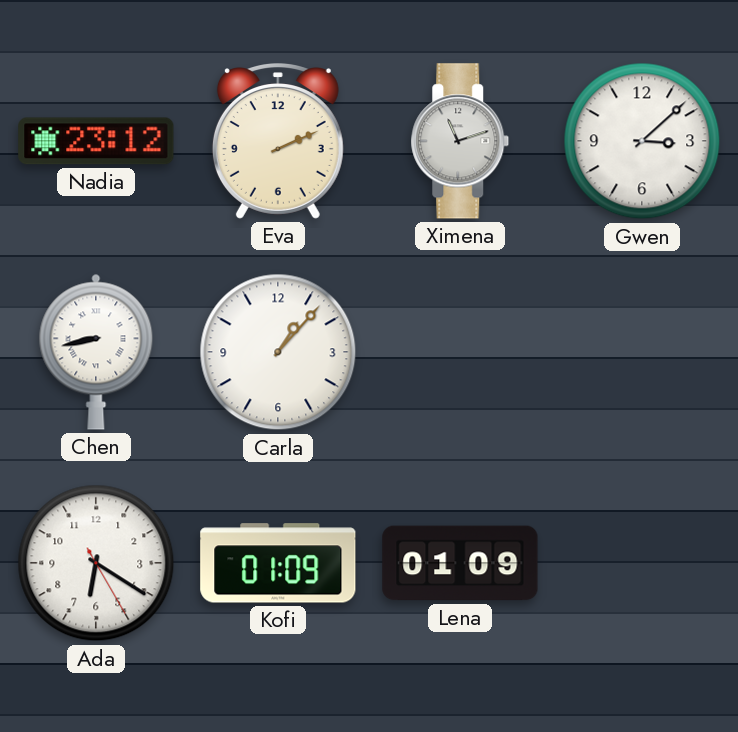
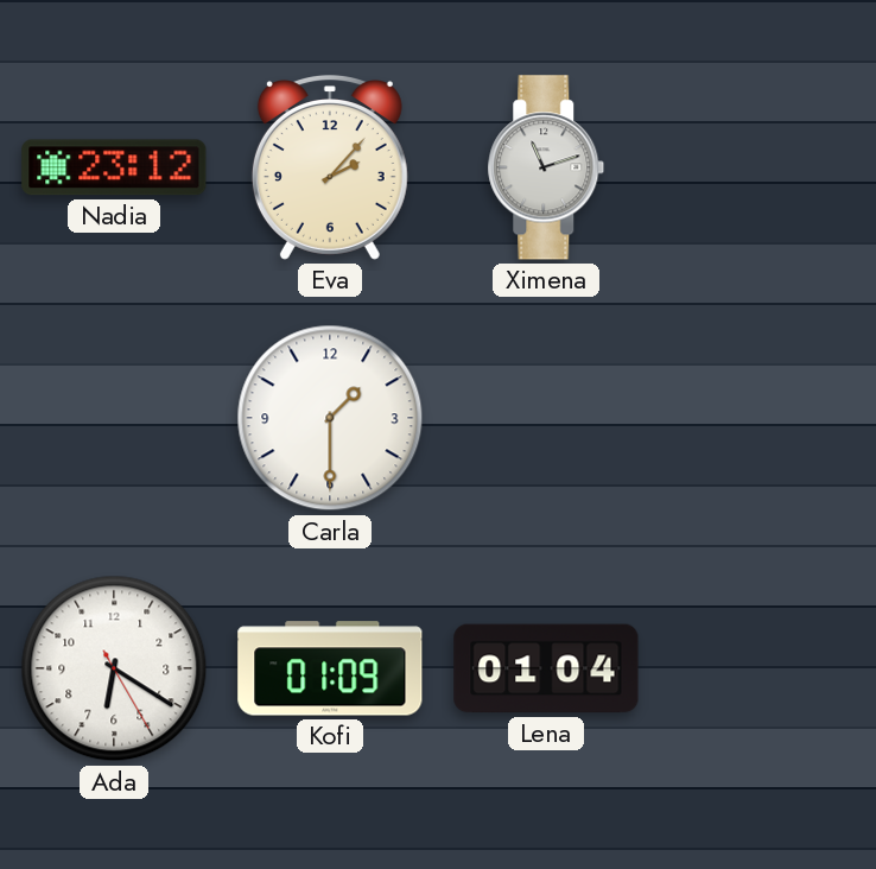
Eva: 2:11 -> 2:07
Gwen: 3:08 -> none
Chen: 8:43 -> none
Carla: 1:07 -> 1:30
Lena: 01:09 -> 01:04
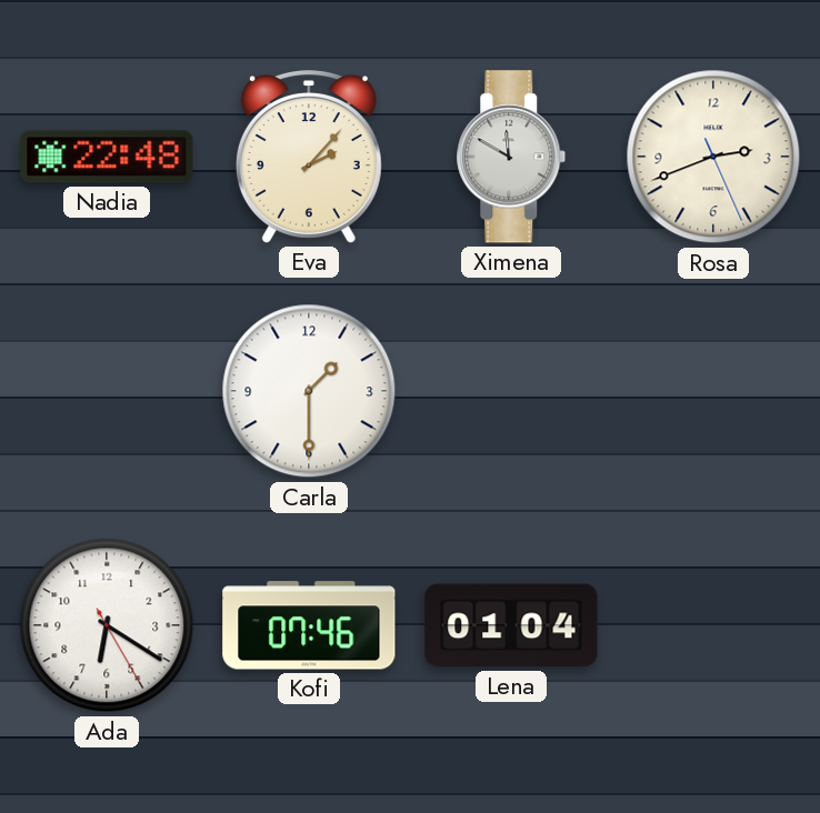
Nadia: 23:12 -> 22:48
Ximena: 11:12 -> 11:50
Rosa: none -> 2:41
Kofi: 01:09 -> 07:46
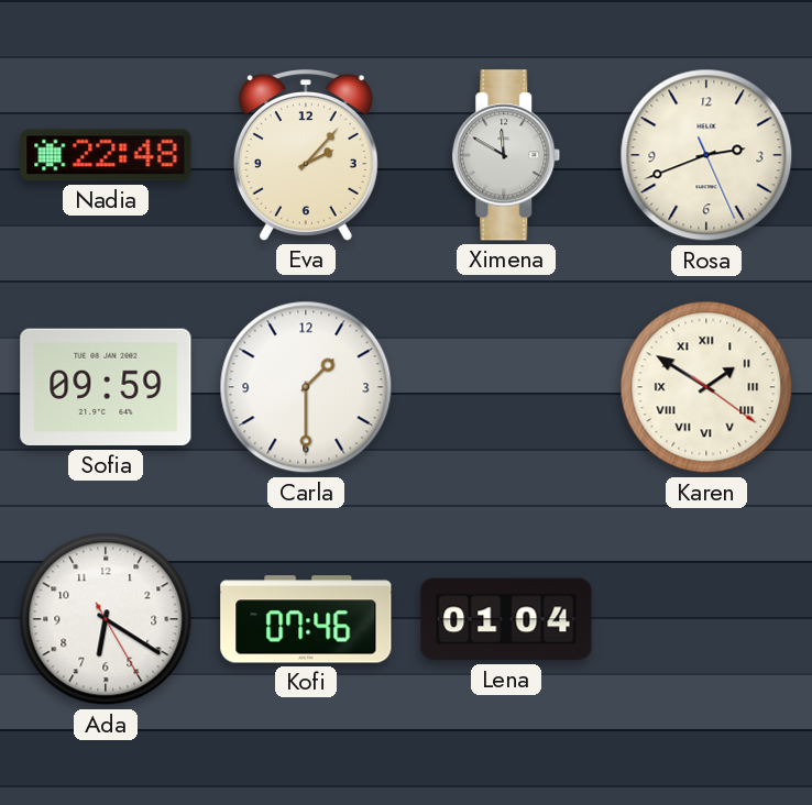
Sofia: none -> 09:59
Karen: none -> 1:50
